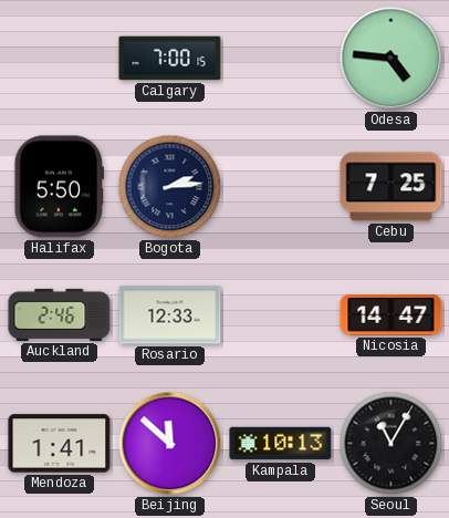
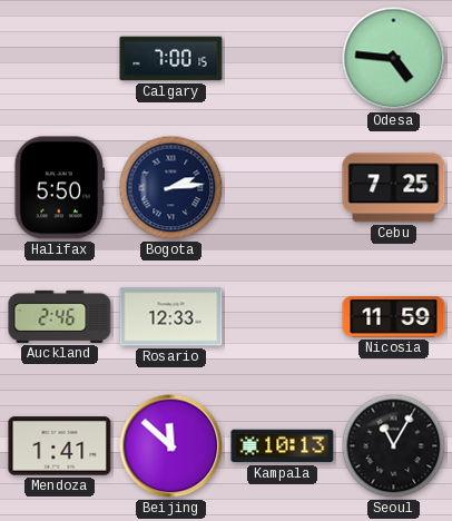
Nicosia: 14:47 -> 11:59
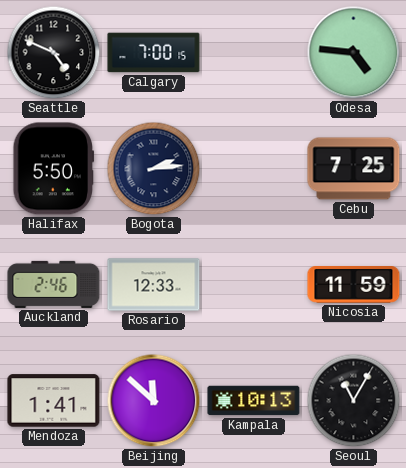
Seattle: none -> 4:49
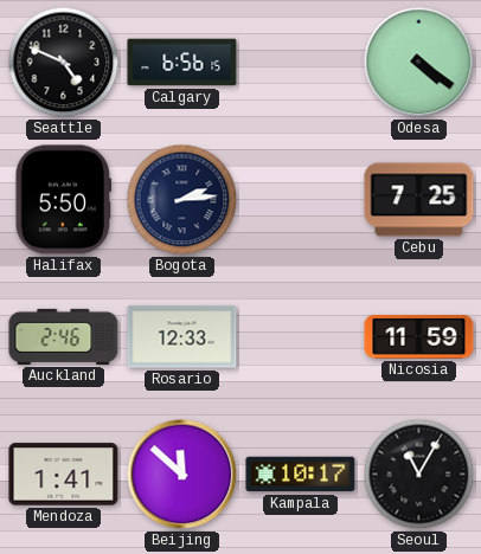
Calgary: 7:00 -> 6:56
Odesa: 4:46 -> 4:21
Kampala: 10:13 -> 10:17
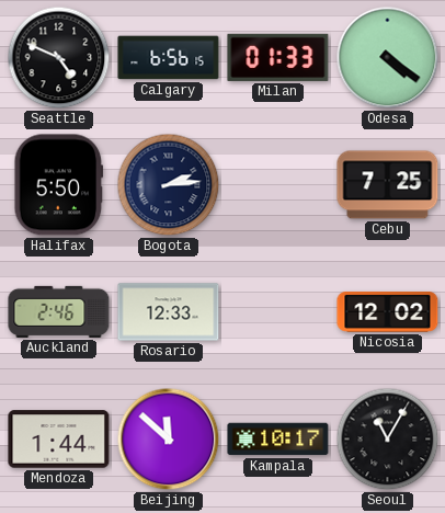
Milan: none -> 01:33
Nicosia: 11:59 -> 12:02
Mendoza: 1:41 -> 1:44
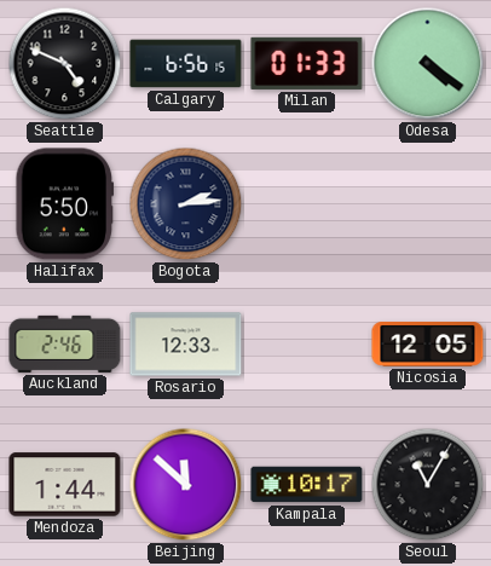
Cebu: 7:25 -> none
Nicosia: 12:02 -> 12:05
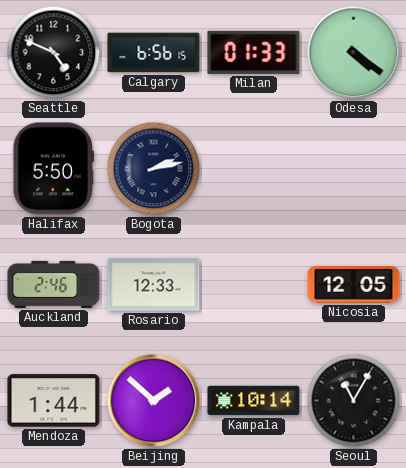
Bogota: 2:14 -> 2:13
Beijing: 11:52 -> 1:52
Kampala: 10:17 -> 10:14
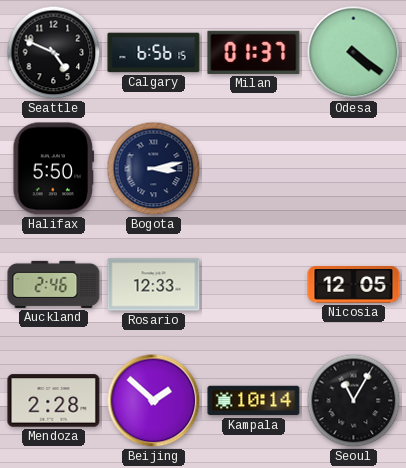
Milan: 01:33 -> 01:37
Bogota: 2:13 -> 3:13
Mendoza: 1:44 -> 2:28
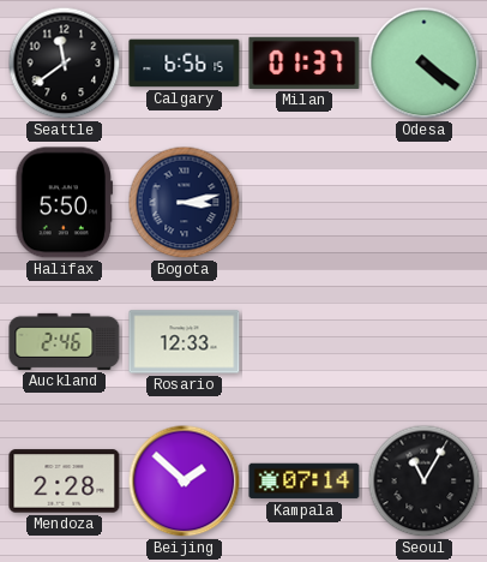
Seattle: 4:49 -> 11:39
Nicosia: 12:05 -> none
Kampala: 10:14 -> 07:14
